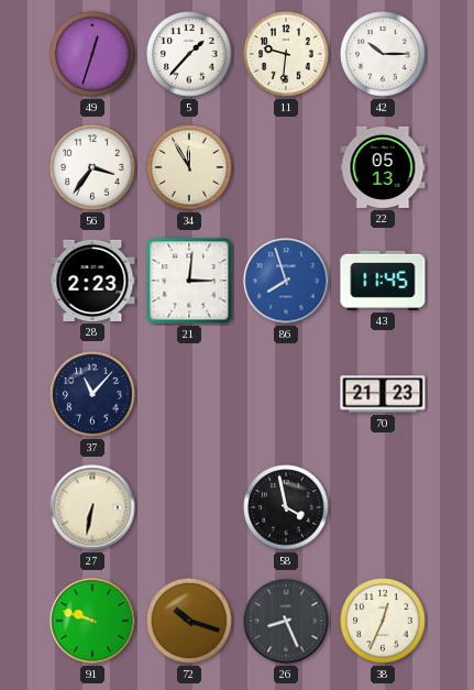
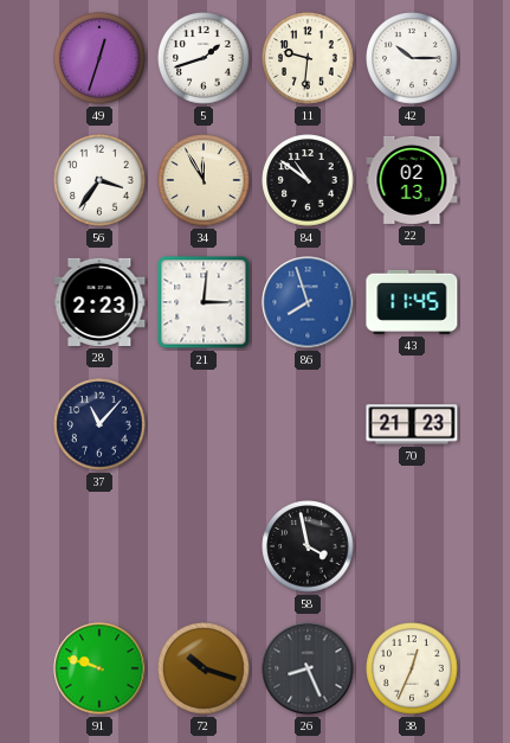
5: 1:37 -> 1:42
84: none -> 10:51
22: 05:13 -> 02:13
27: 6:32 -> none
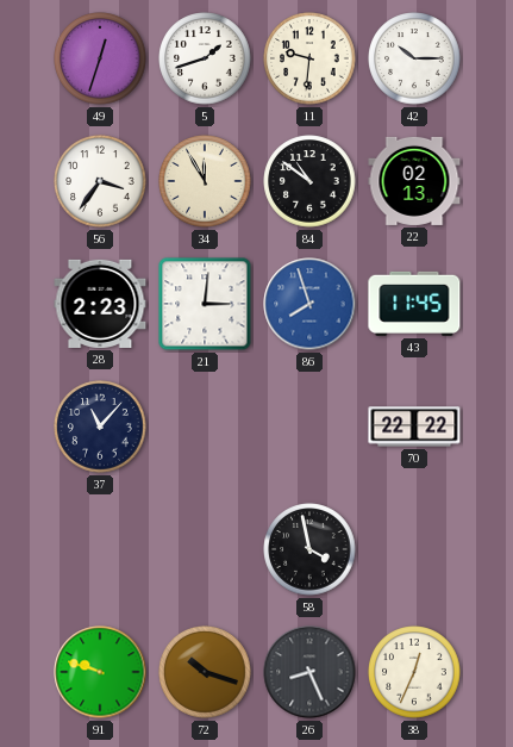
70: 21:23 -> 22:22
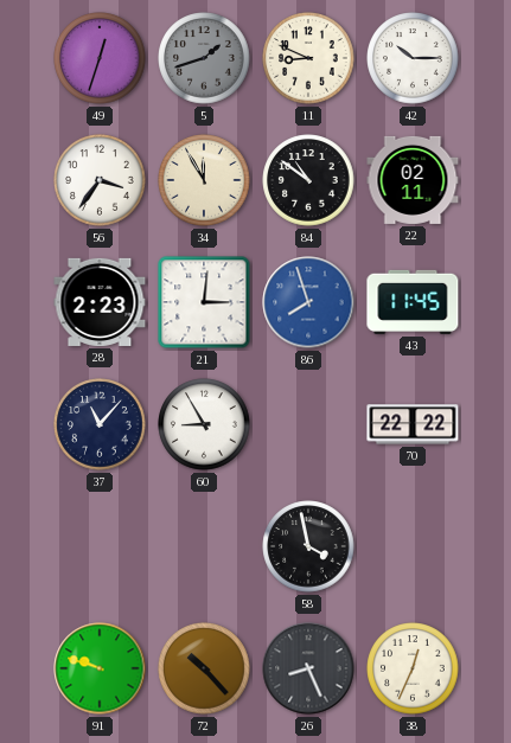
5 dial: white -> grey
11: 9:31 -> 8:49
22: 02:13 -> 02:11
60: none -> 8:55
72: 10:18 -> 10:23
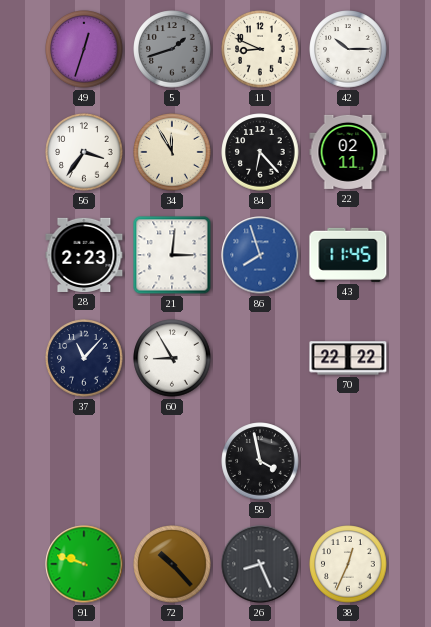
84: 10:51 -> 6:23
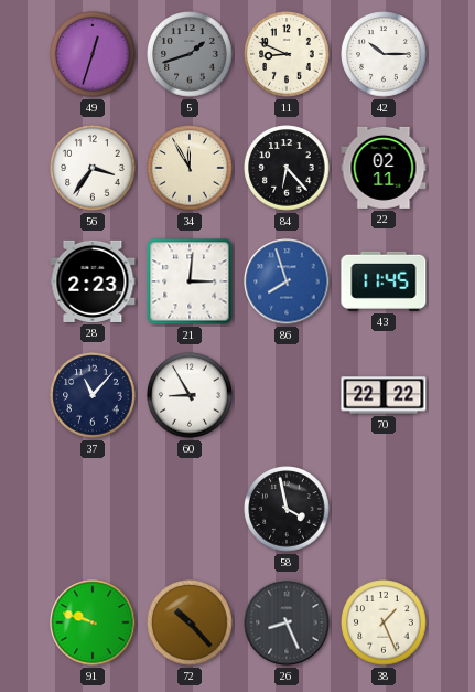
38: 12:34 -> 1:26
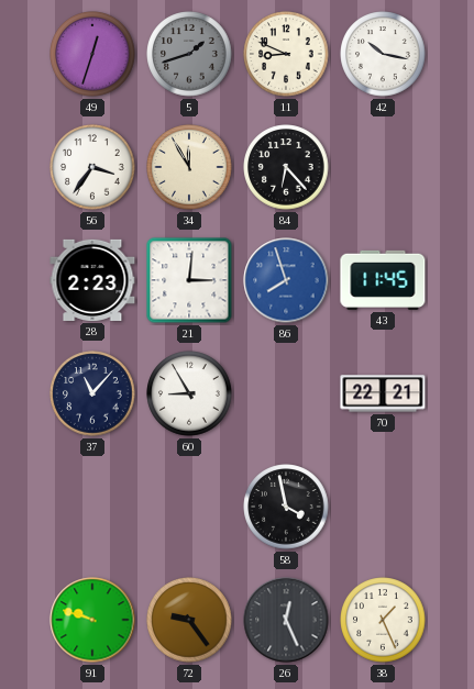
42: 10:15 -> 10:17
22: 02:11 -> none
70: 22:22 -> 22:21
72: 10:23 -> 9:24
26: 8:26 -> 12:26
